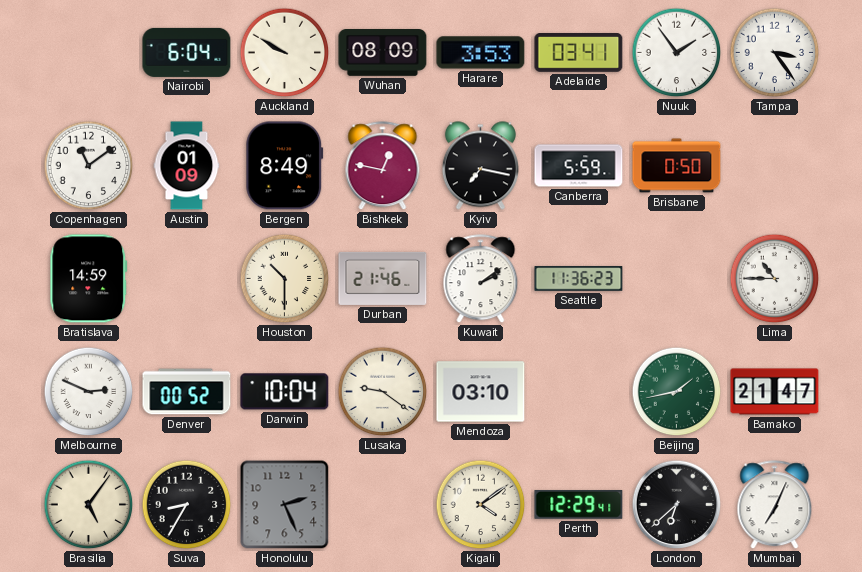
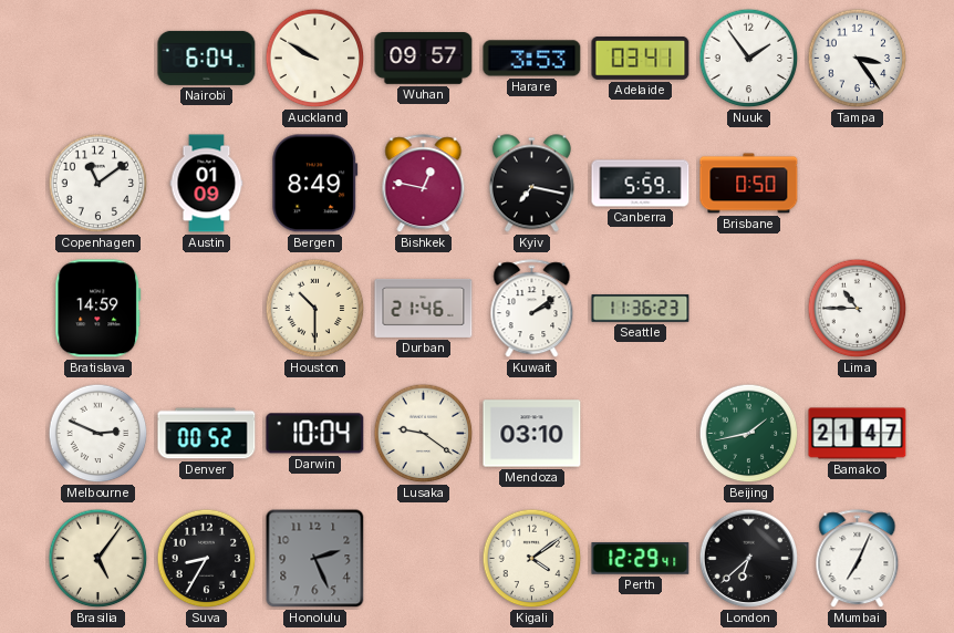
Wuhan: 08:09 -> 09:57
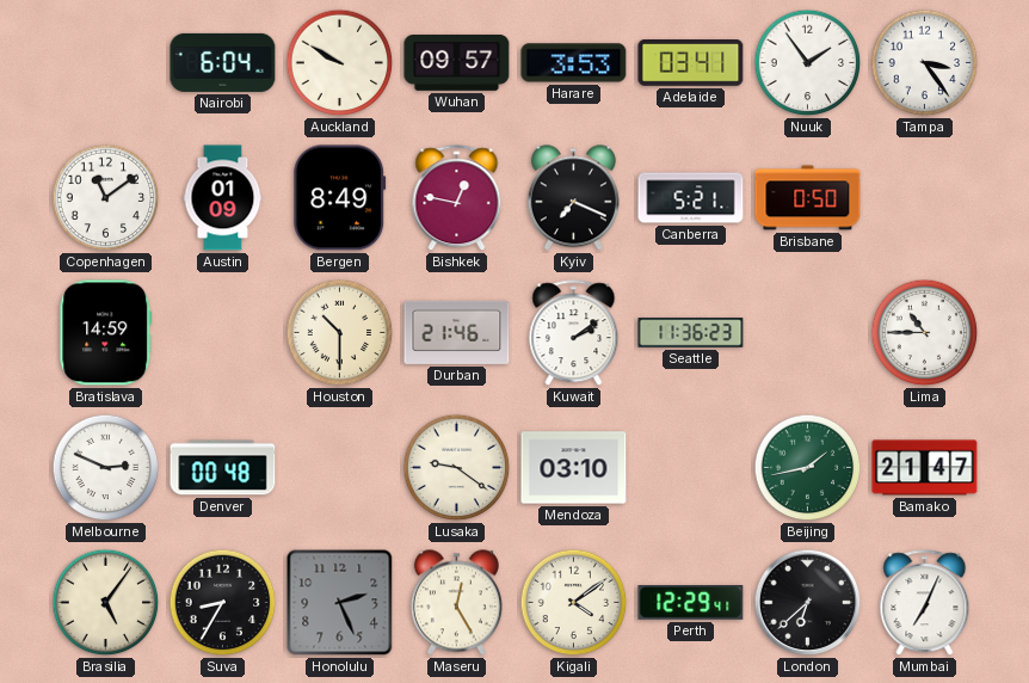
Kyiv: 7:17 -> 7:19
Canberra: 5:59 -> 5:21
Denver: 00:52 -> 00:48
Darwin: 10:04 -> none
Maseru: none -> 12:25
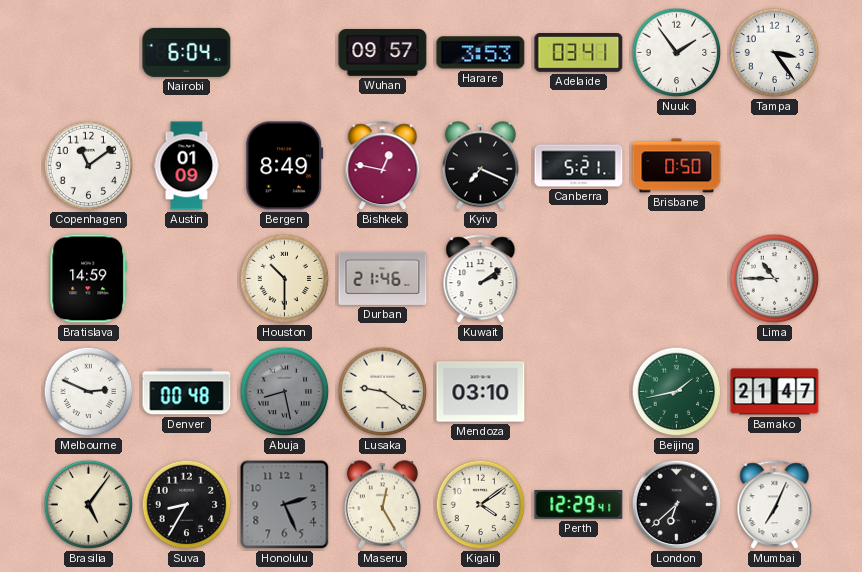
Auckland: 9:50 -> none
Seattle: 11:36 -> none
Abuja: none -> 8:28
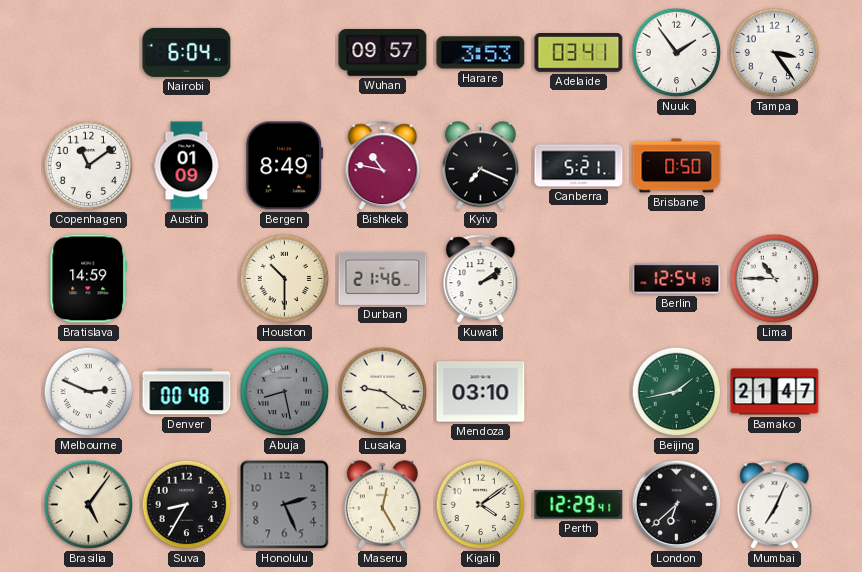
Bishkek: 12:47 -> 10:47
Berlin: none -> 12:54
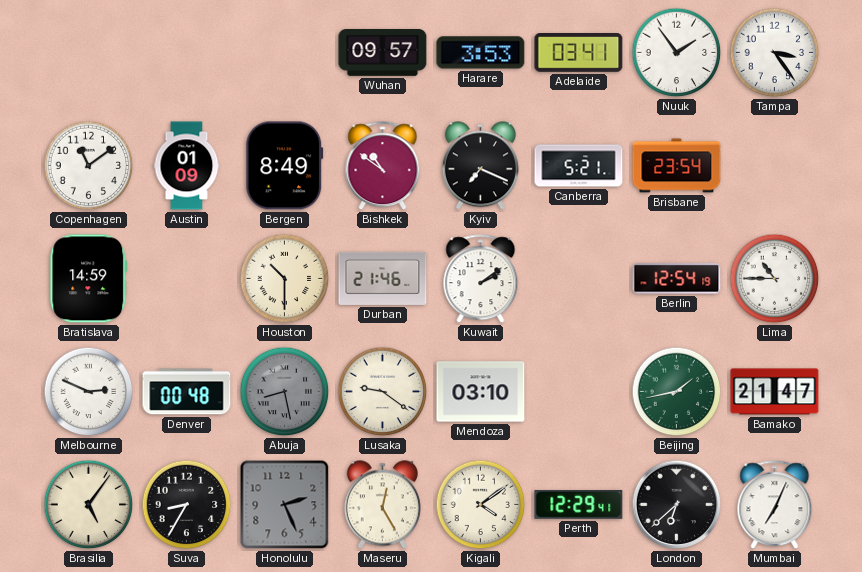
Nairobi: 6:04 -> none
Bishkek: 10:47 -> 10:51
Brisbane: 0:50 -> 23:54
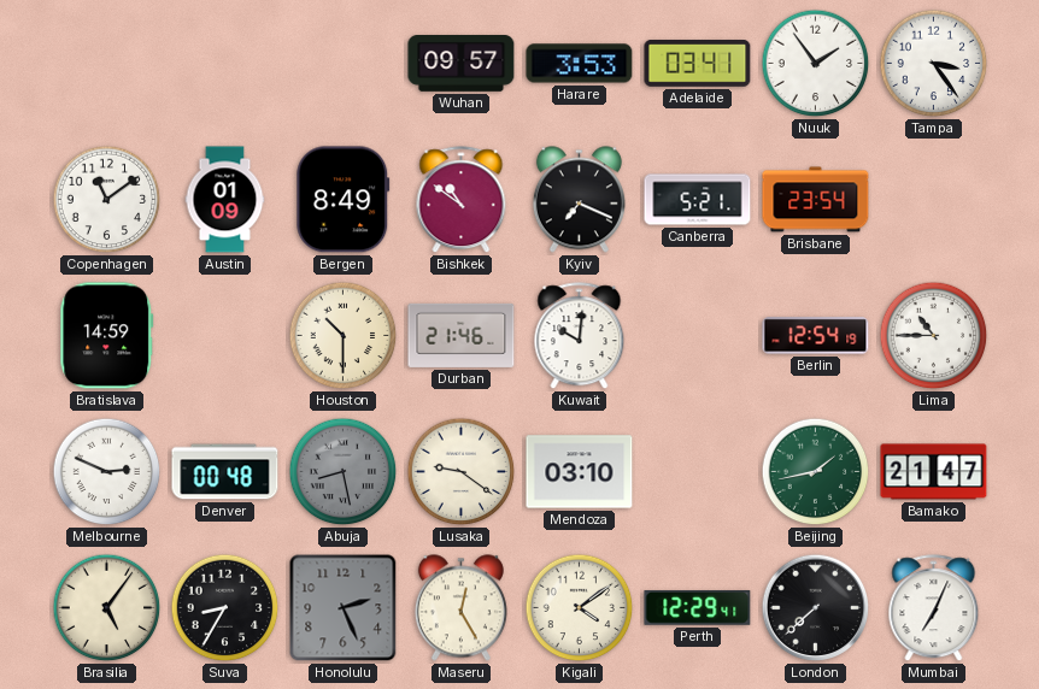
Kuwait: 2:09 -> 10:01
London: 6:38 -> 7:38
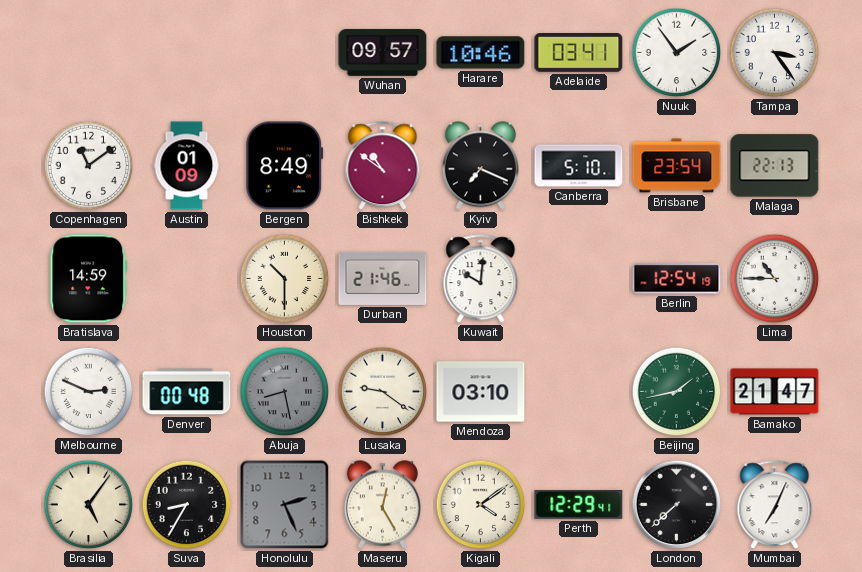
Harare: 3:53 -> 10:46
Canberra: 5:21 -> 5:10
Malaga: none -> 22:13
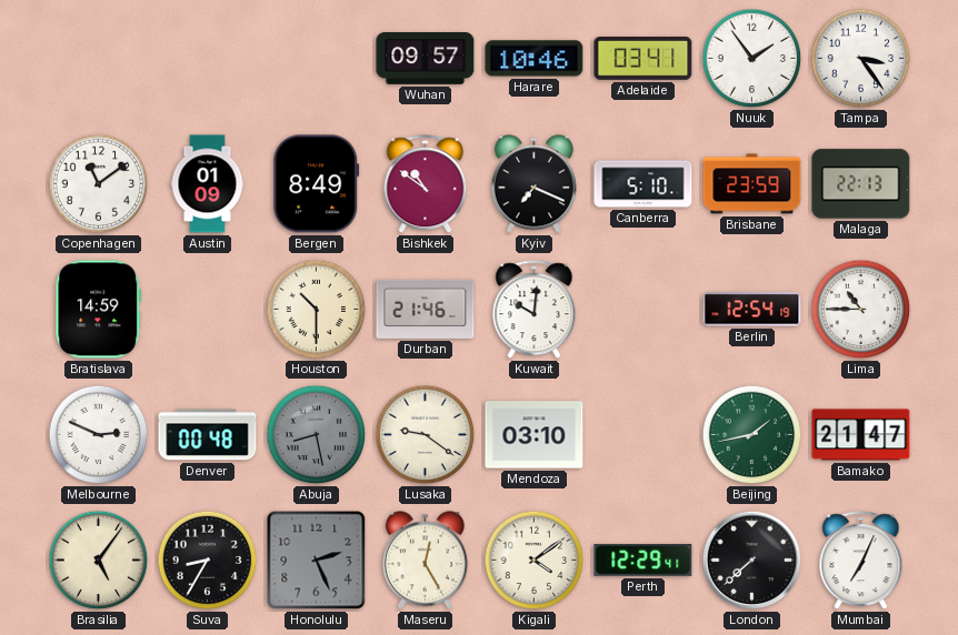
Brisbane: 23:54 -> 23:59
